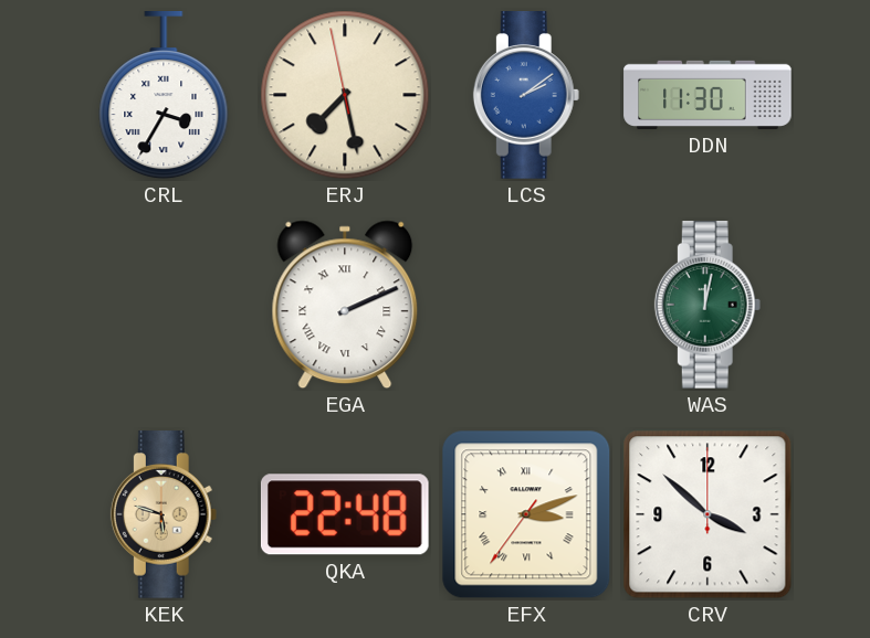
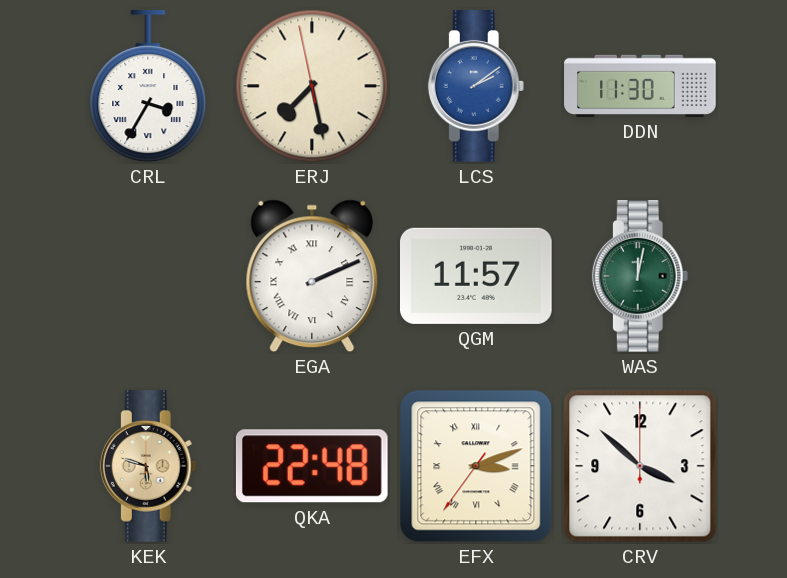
QGM: none -> 11:57
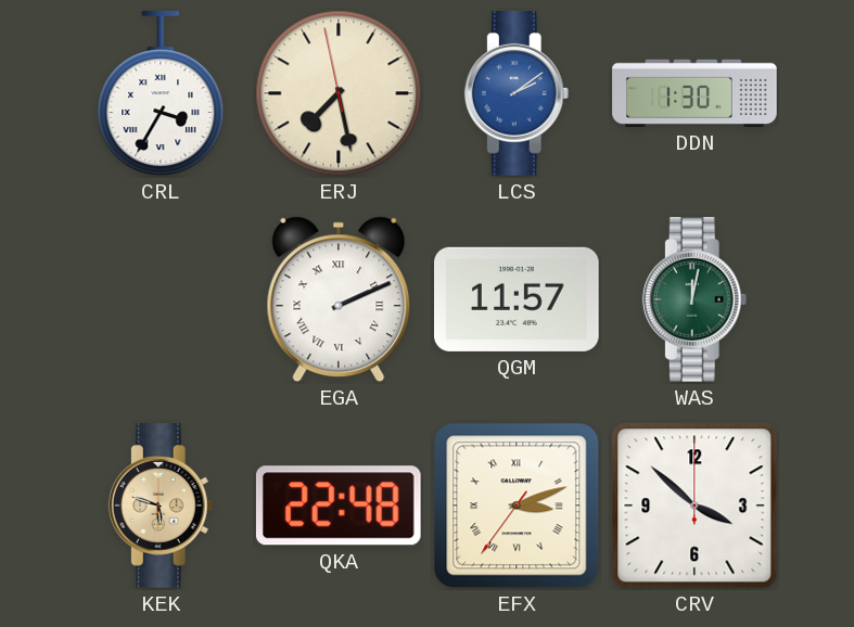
DDN: 11:30 -> 1:30
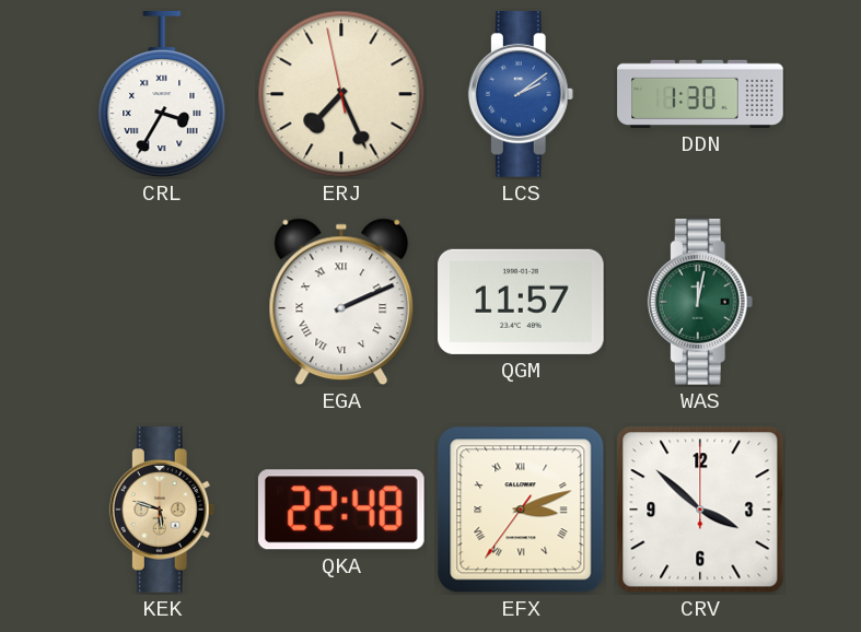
ERJ: 7:27 -> 7:25
